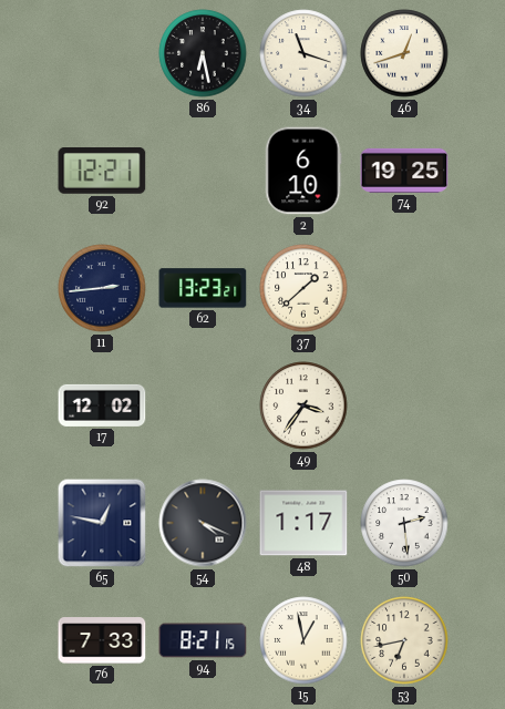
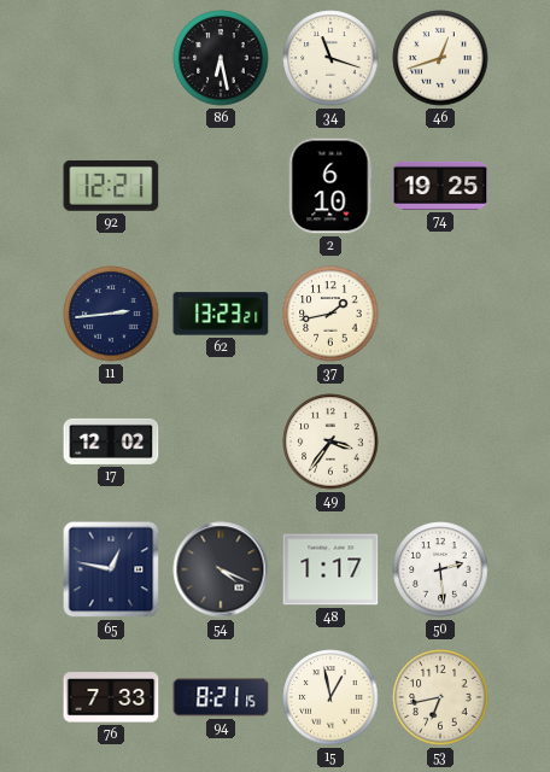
37: 1:38 -> 1:43
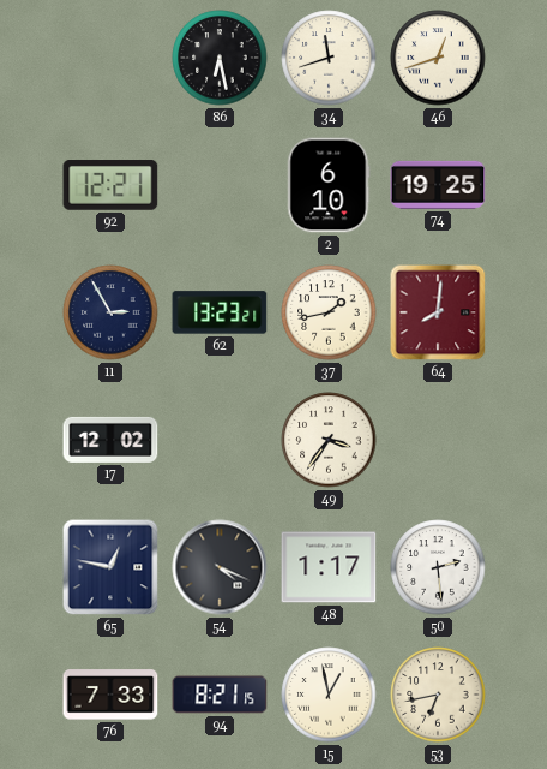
34: 11:18 -> 11:42
11: 2:44 -> 2:55
64: none -> 8:01
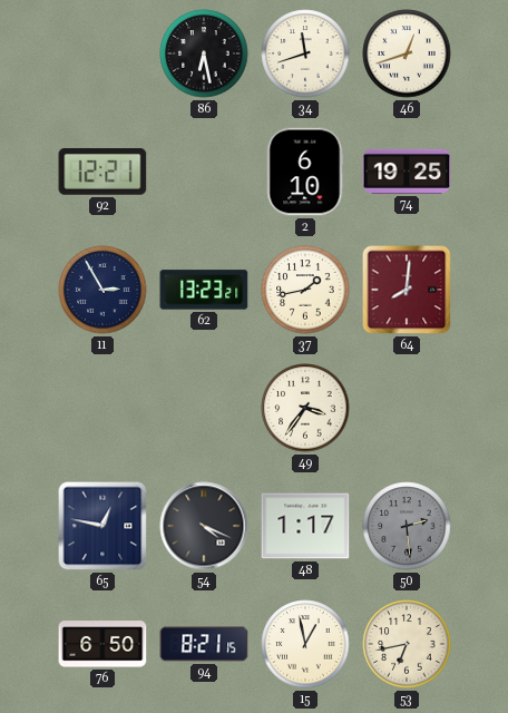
17: 12:02 -> none
50 dial: white -> grey
76: 7:33 -> 6:50
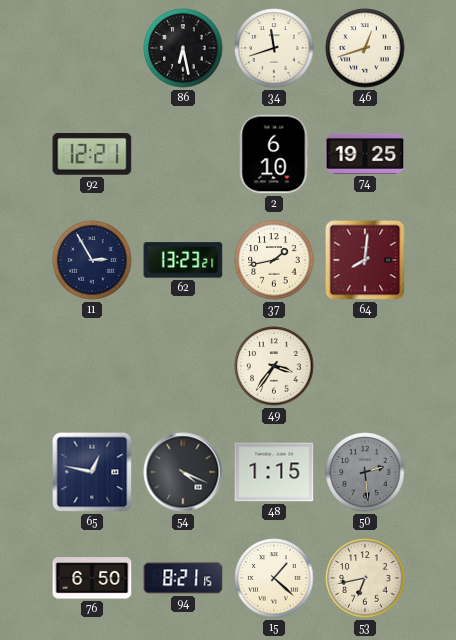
48: 1:17 -> 1:15
15: 12:58 -> 1:22
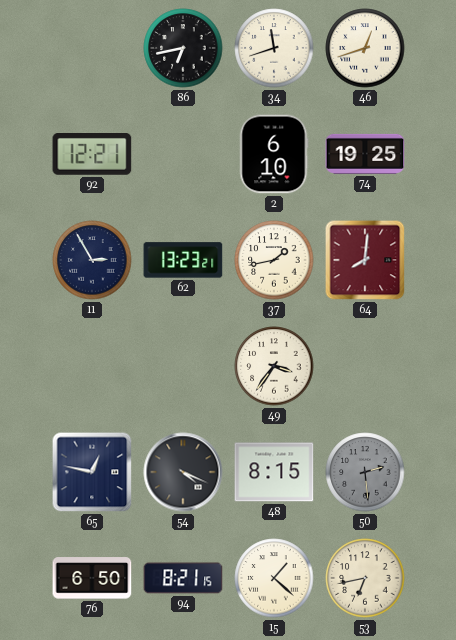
86: 6:28 -> 6:43
48: 1:15 -> 8:15
